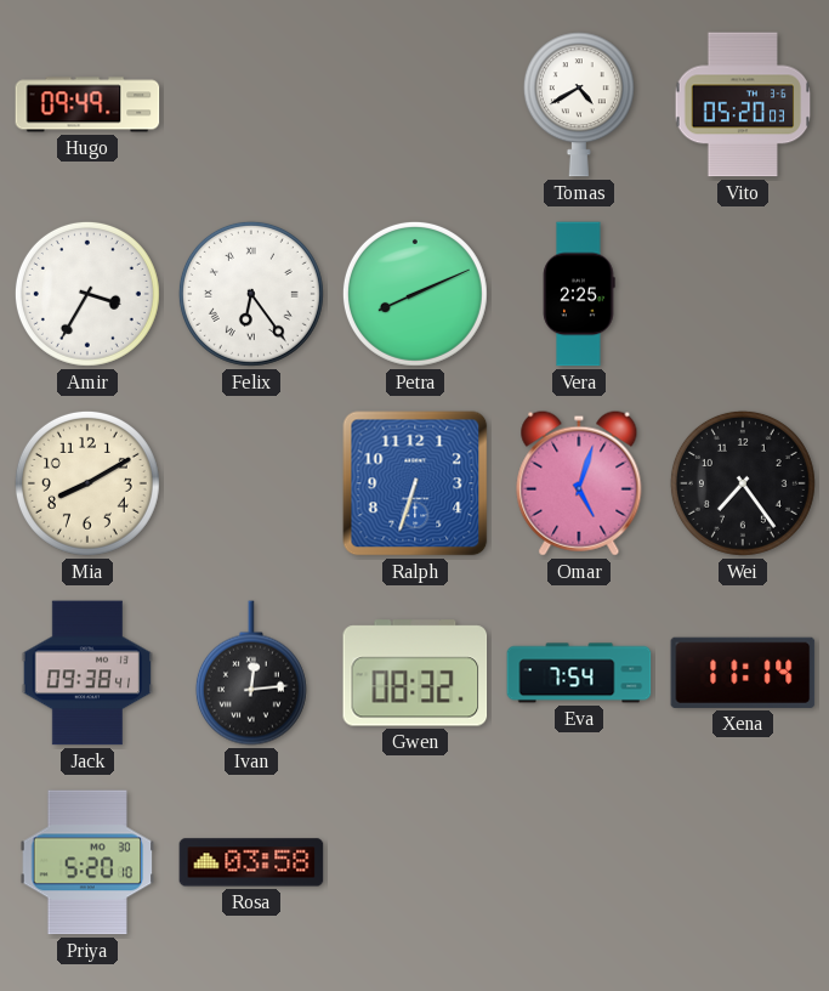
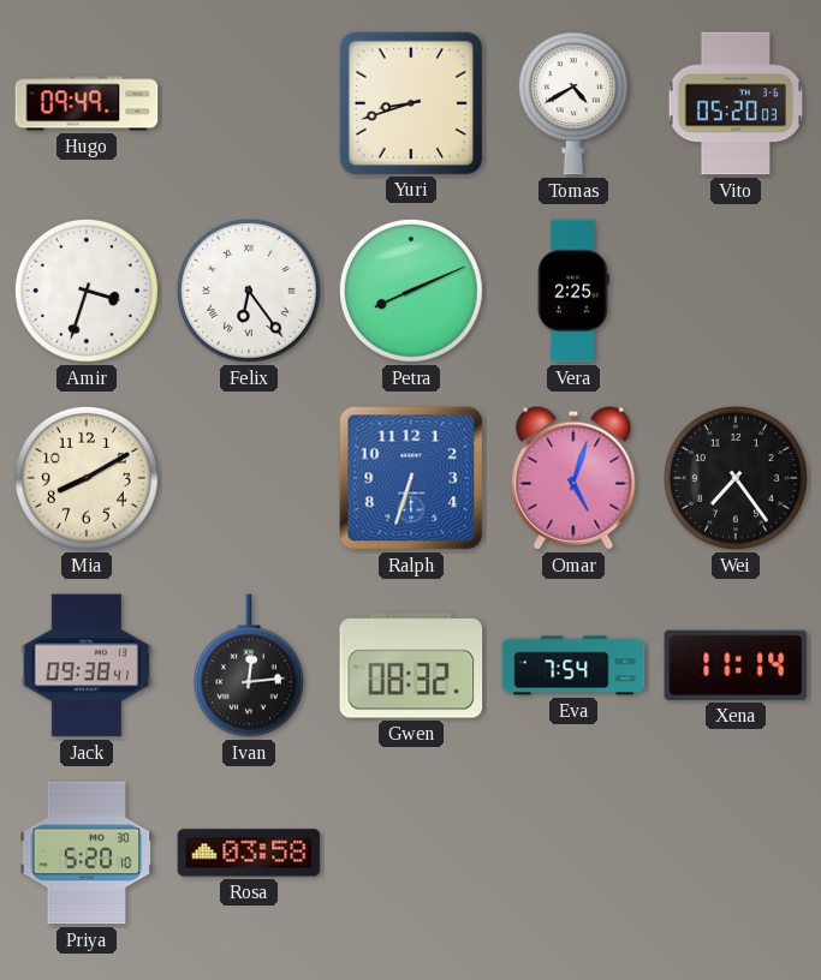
Yuri: none -> 8:42
Amir: 3:35 -> 3:33
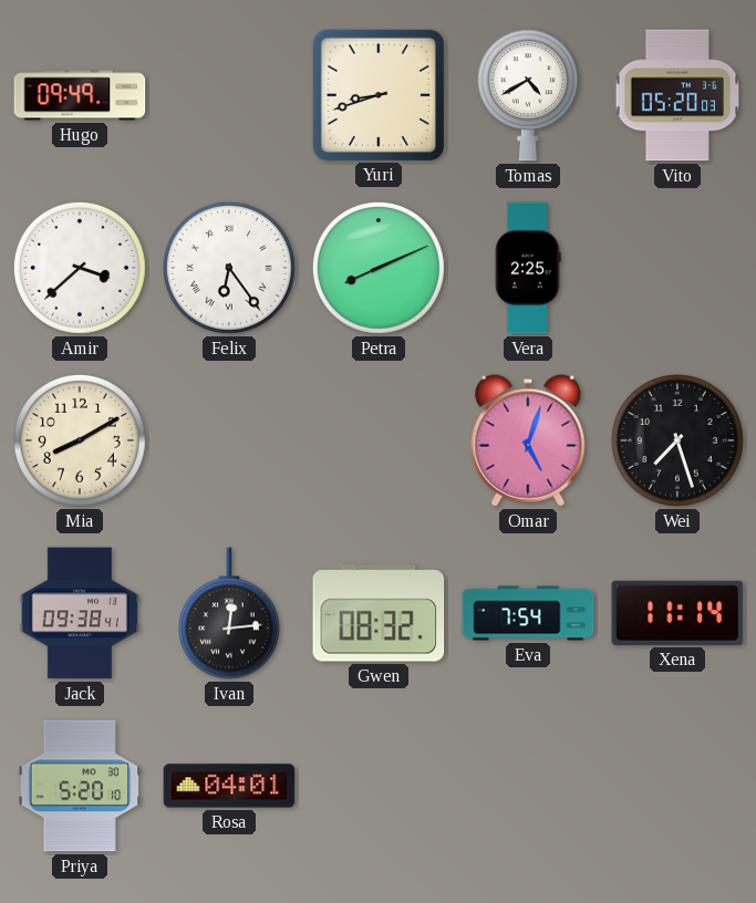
Amir: 3:33 -> 3:38
Ralph: 6:33 -> none
Wei: 7:24 -> 7:27
Rosa: 03:58 -> 04:01
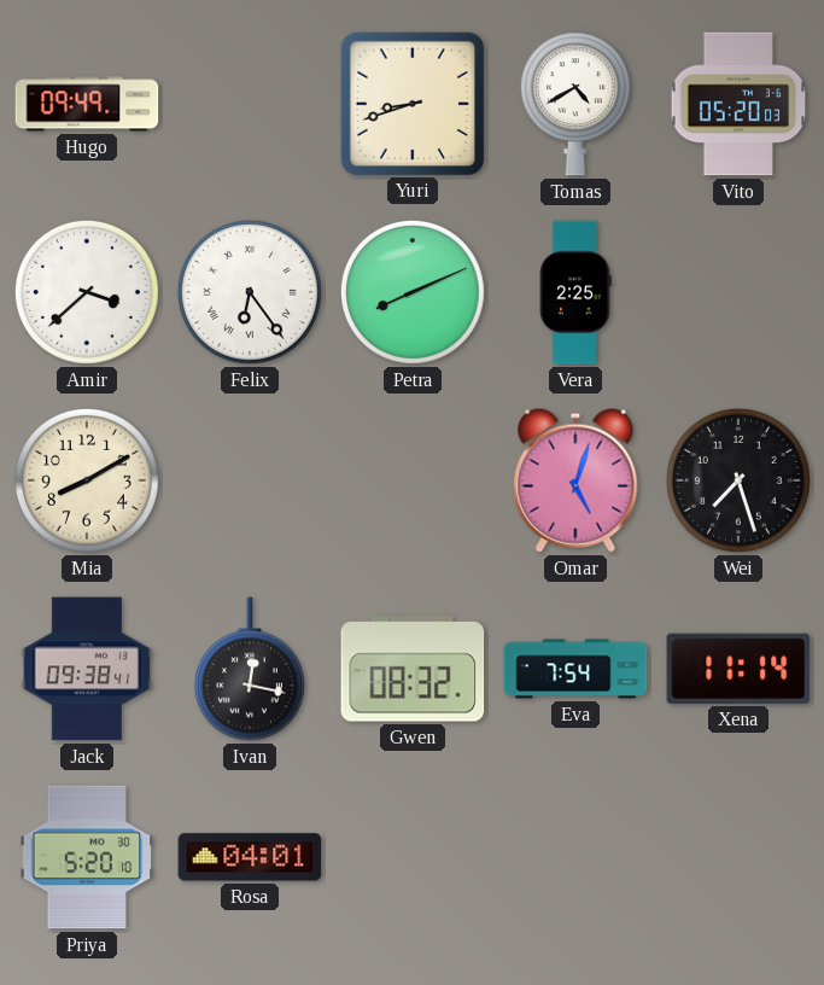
Ivan: 12:14 -> 12:17
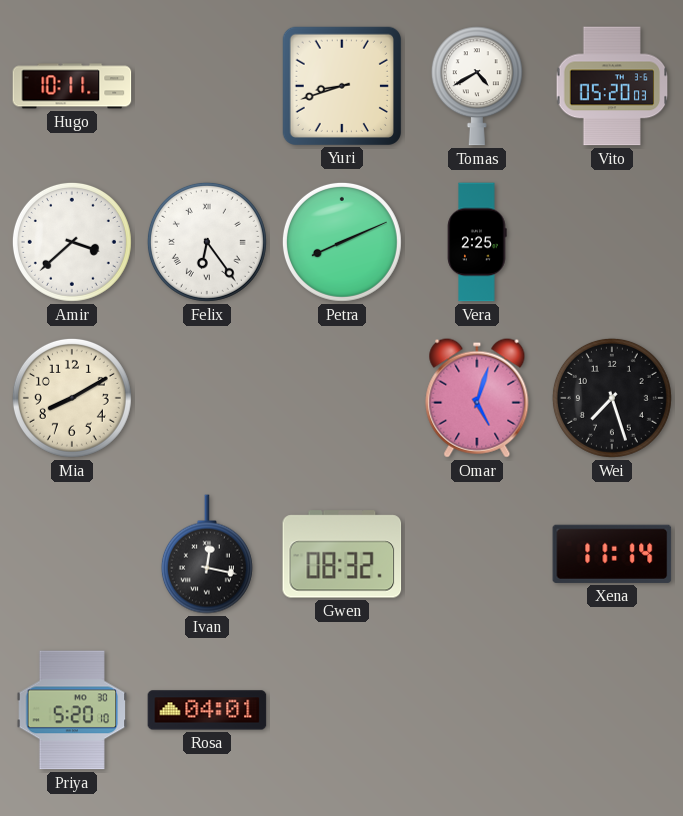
Hugo: 09:49 -> 10:11
Jack: 09:38 -> none
Eva: 7:54 -> none
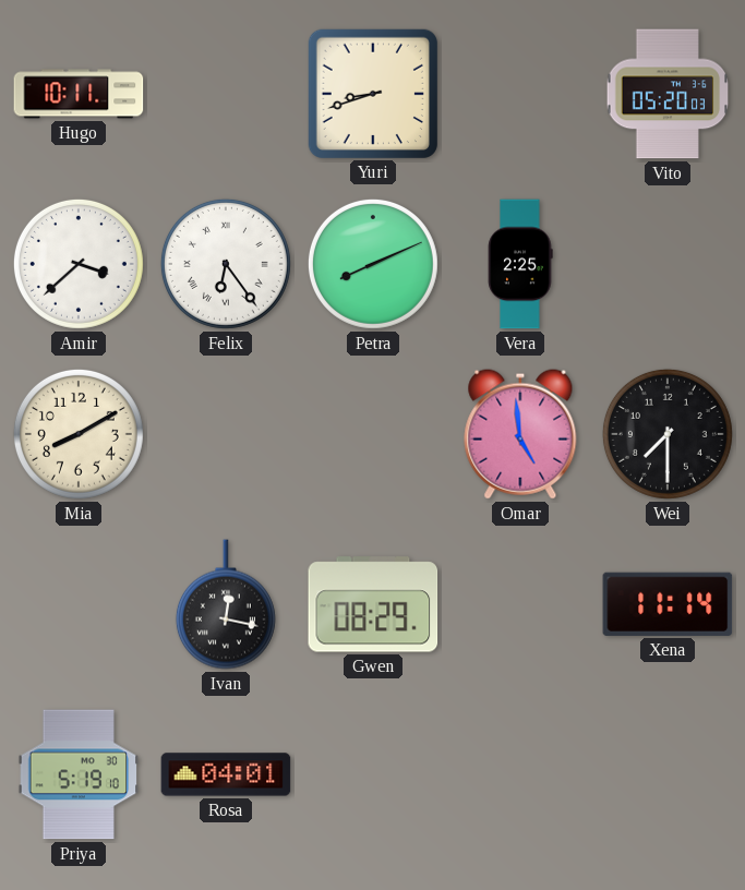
Tomas: 4:40 -> none
Omar: 5:03 -> 4:59
Wei: 7:27 -> 7:30
Gwen: 08:32 -> 08:29
Priya: 5:20 -> 5:19
